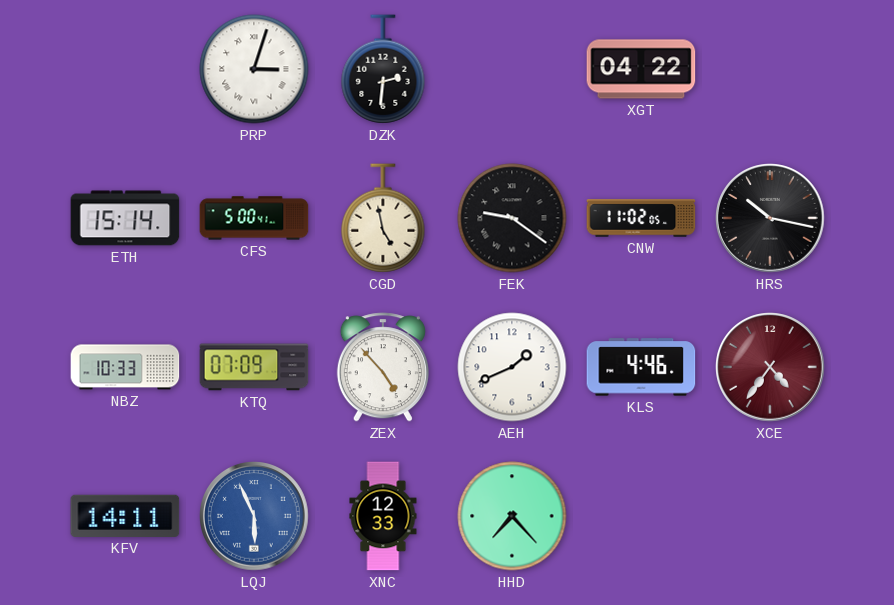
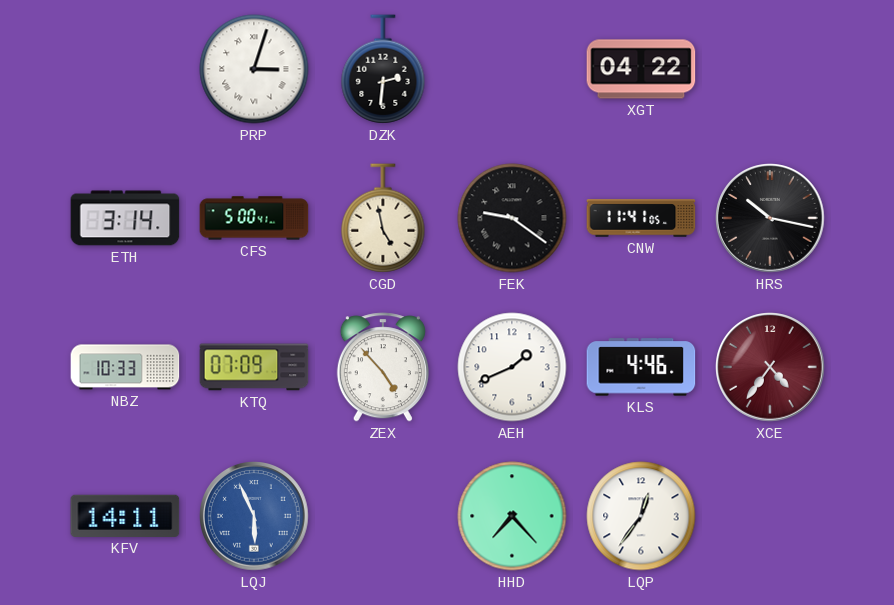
ETH: 15:14 -> 3:14
CNW: 11:02 -> 11:41
XNC: 12:33 -> none
LQP: none -> 12:36
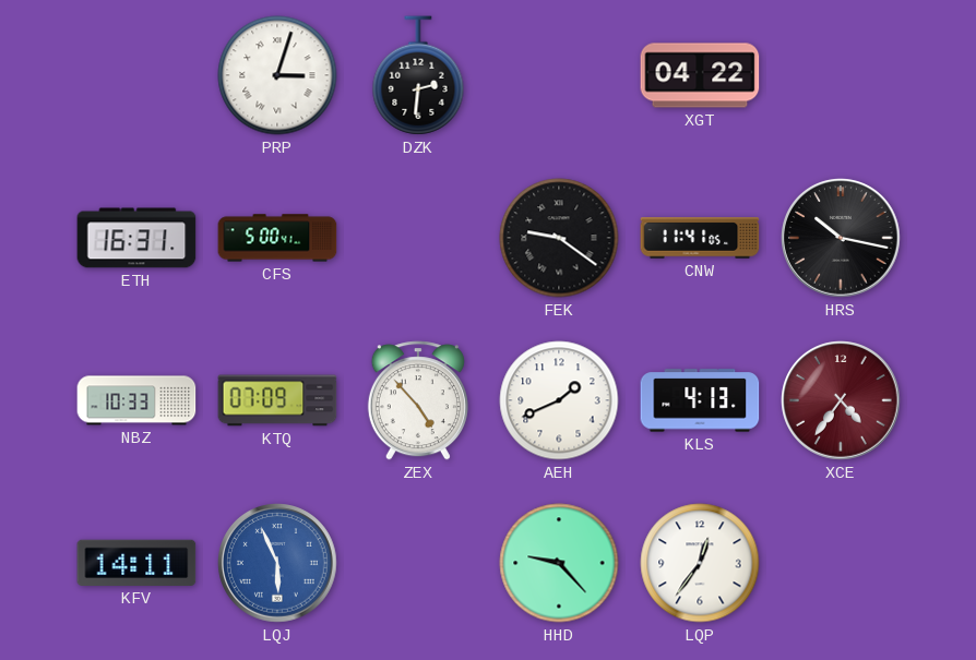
ETH: 3:14 -> 16:31
CGD: 4:58 -> none
KLS: 4:46 -> 4:13
HHD: 7:23 -> 9:23
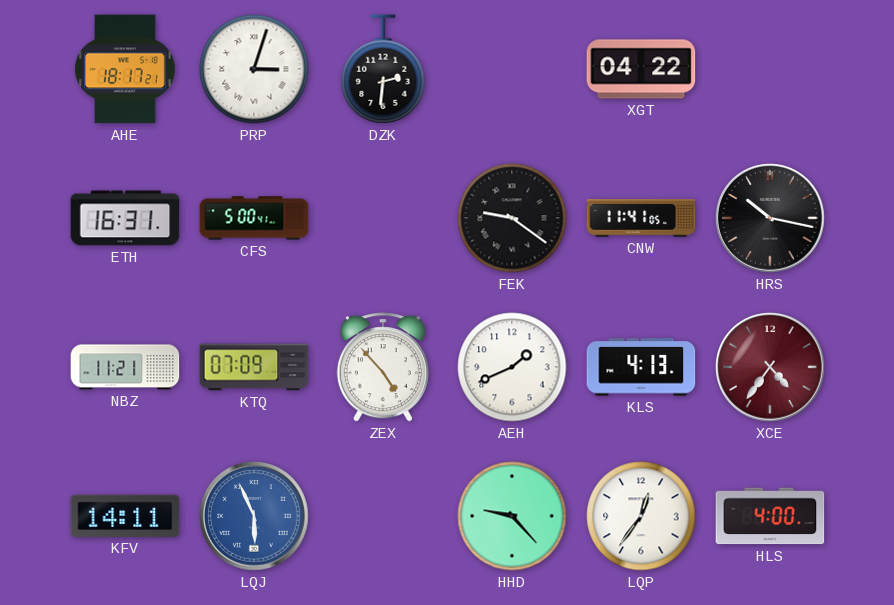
AHE: none -> 18:17
NBZ: 10:33 -> 11:21
HLS: none -> 4:00
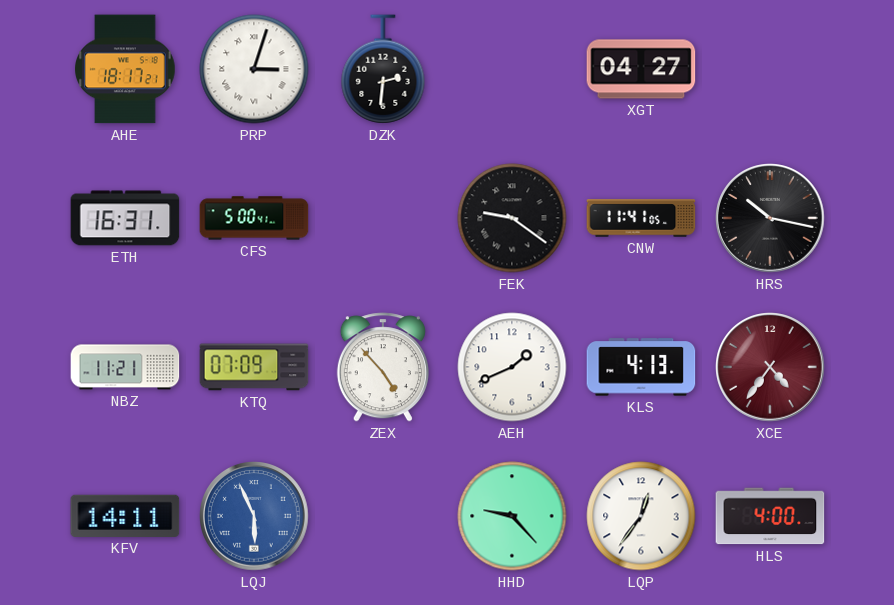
XGT: 04:22 -> 04:27
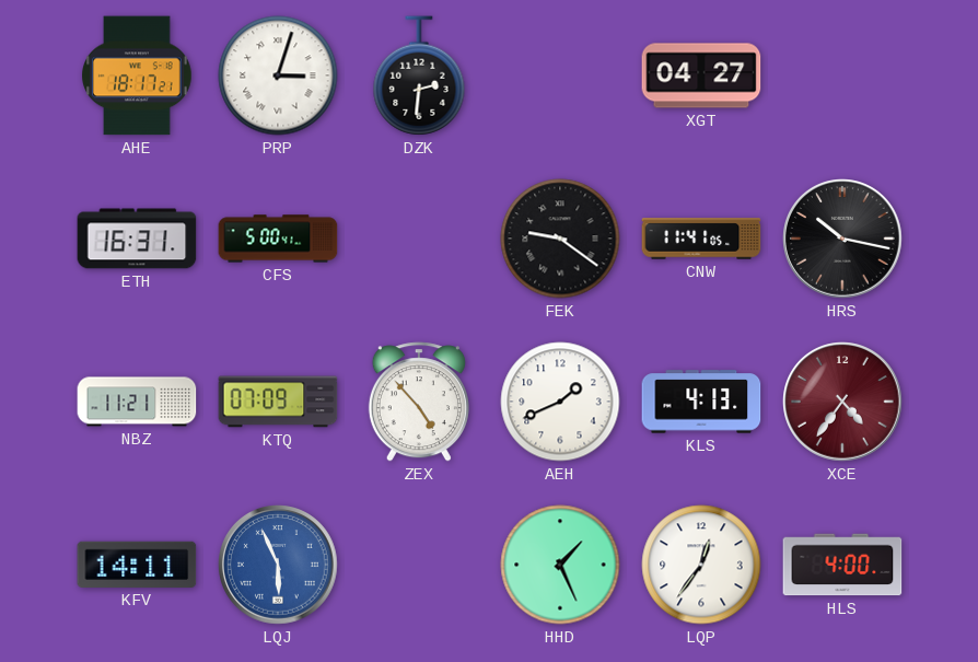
HHD: 9:23 -> 1:26
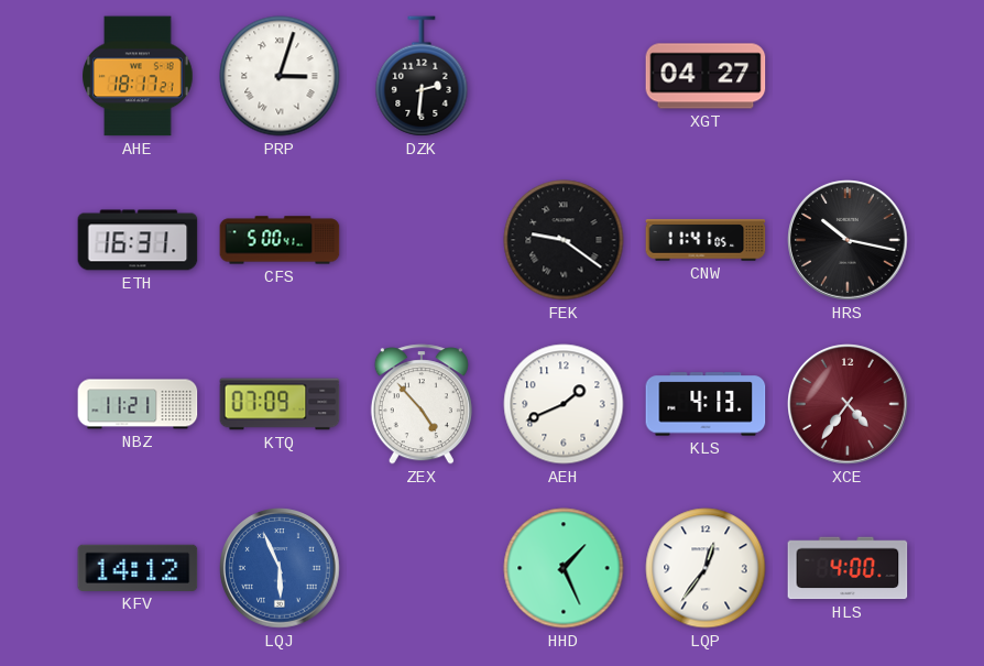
KFV: 14:11 -> 14:12
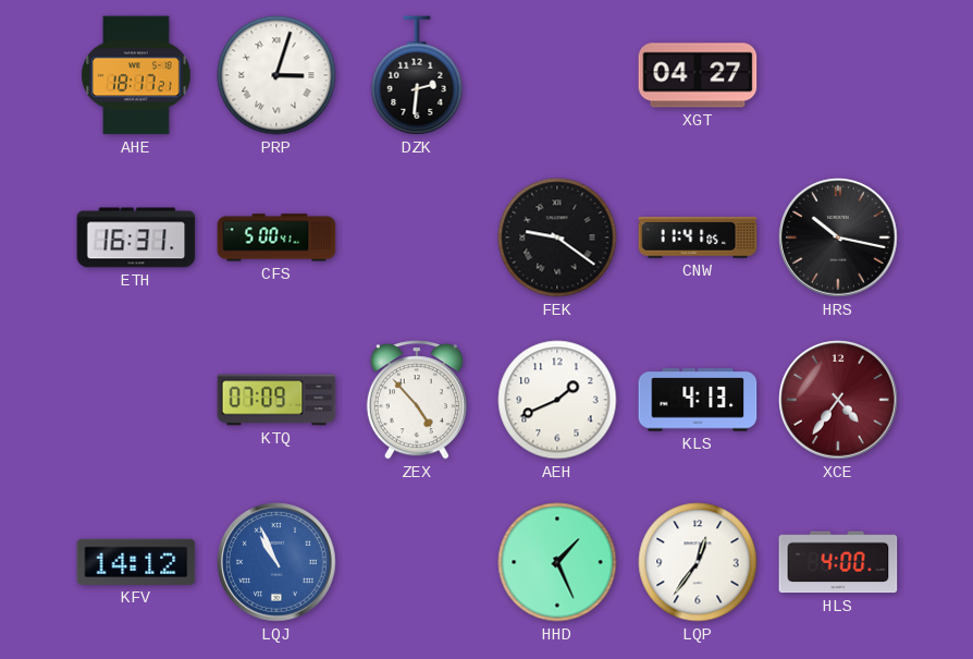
NBZ: 11:21 -> none
LQJ: 5:56 -> 10:56
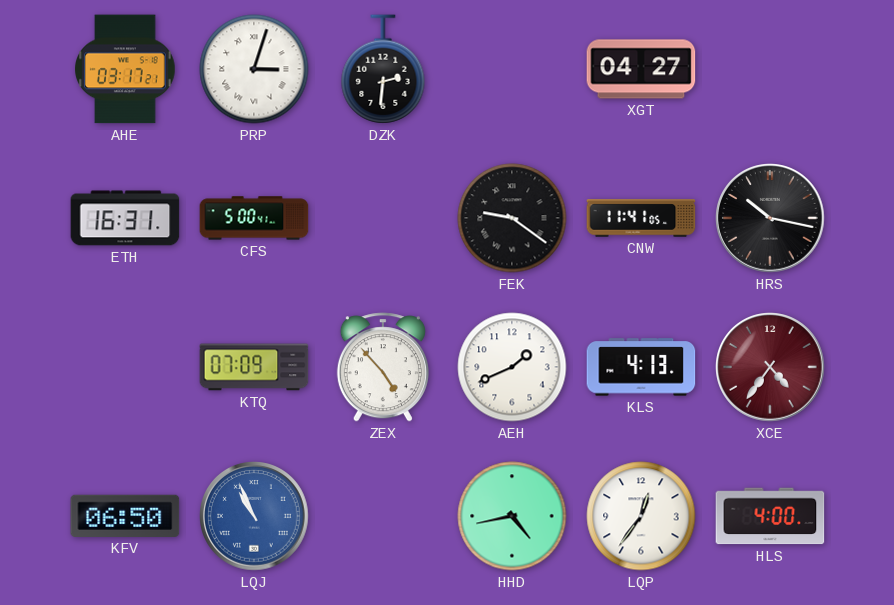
AHE: 18:17 -> 03:17
KFV: 14:12 -> 06:50
HHD: 1:26 -> 4:43
